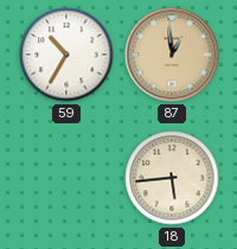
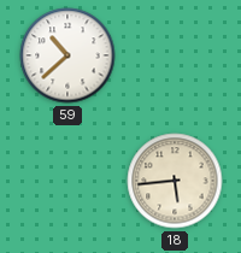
59: 10:35 -> 10:38
87: 12:59 -> none
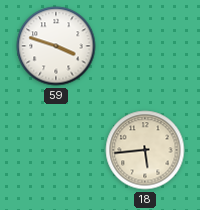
59: 10:38 -> 3:48
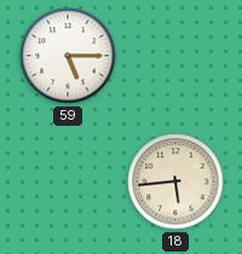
59: 3:48 -> 5:15
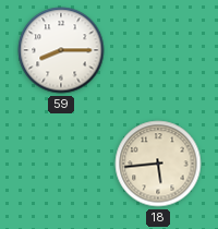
59: 5:15 -> 8:15
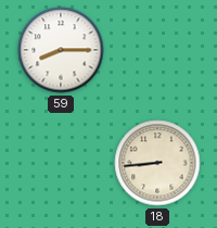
18: 5:44 -> 8:44
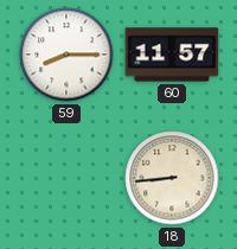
60: none -> 11:57
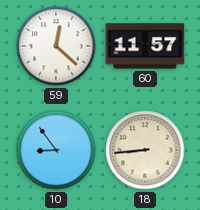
59: 8:15 -> 12:22
10: none -> 8:54
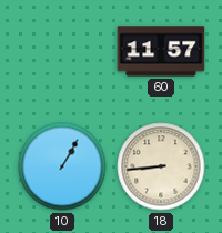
59: 12:22 -> none
10: 8:54 -> 1:05
